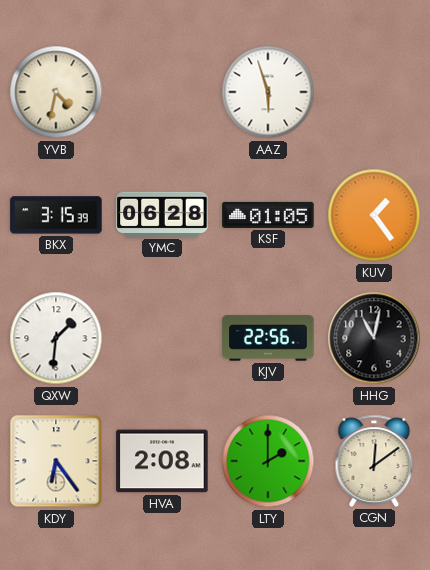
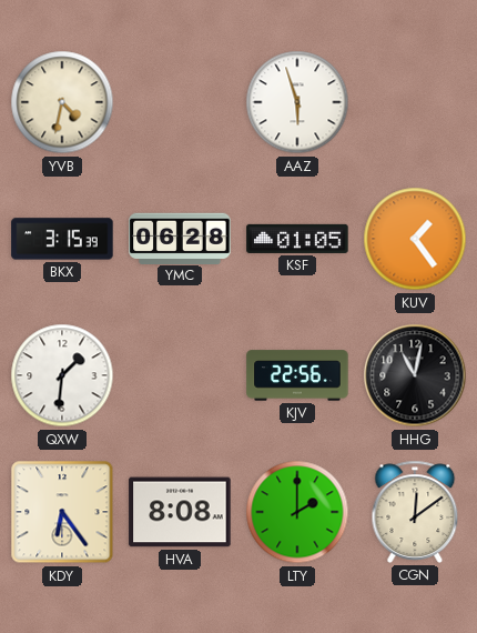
HVA: 2:08 -> 8:08
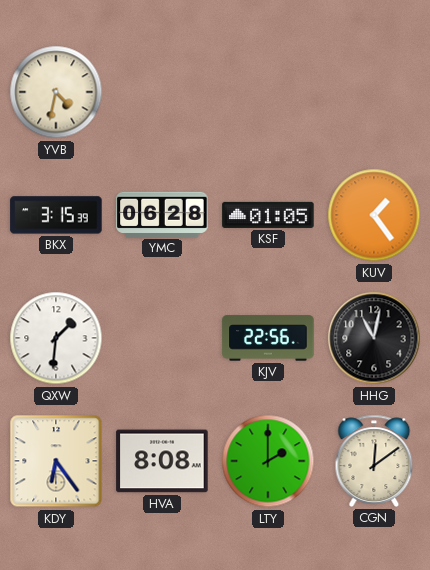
AAZ: 5:57 -> none
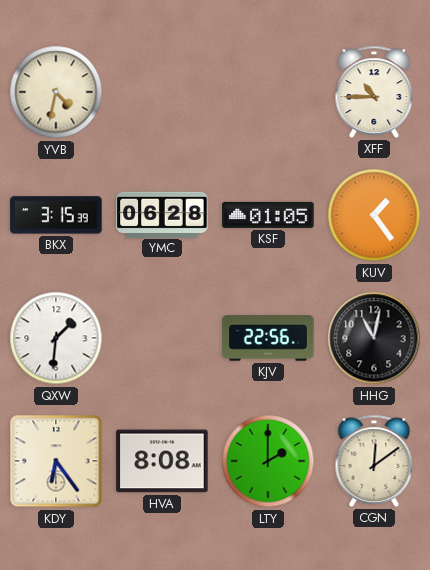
XFF: none -> 10:45
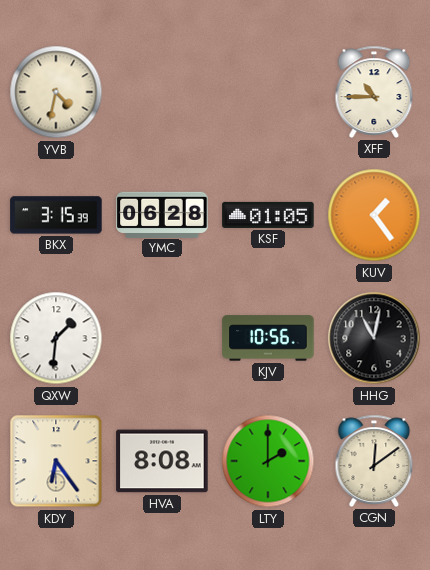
KJV: 22:56 -> 10:56
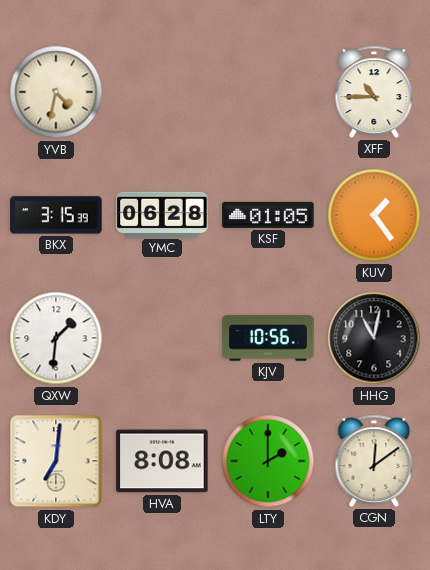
KDY: 6:24 -> 7:01
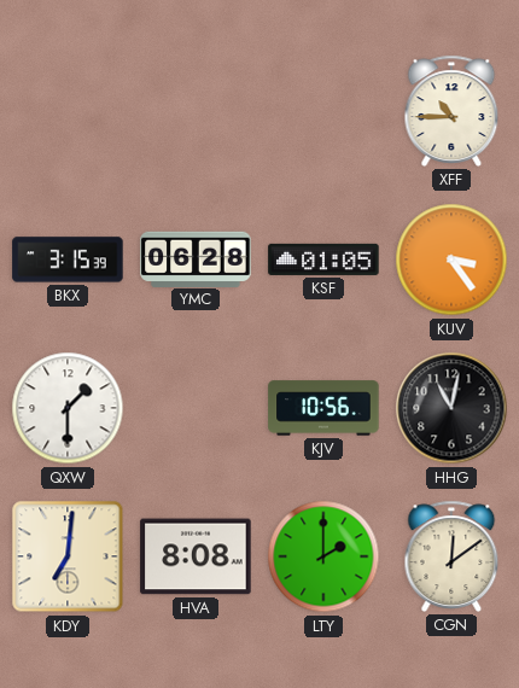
YVB: 4:32 -> none
KUV: 1:24 -> 3:24
QXW: 1:31 -> 1:30
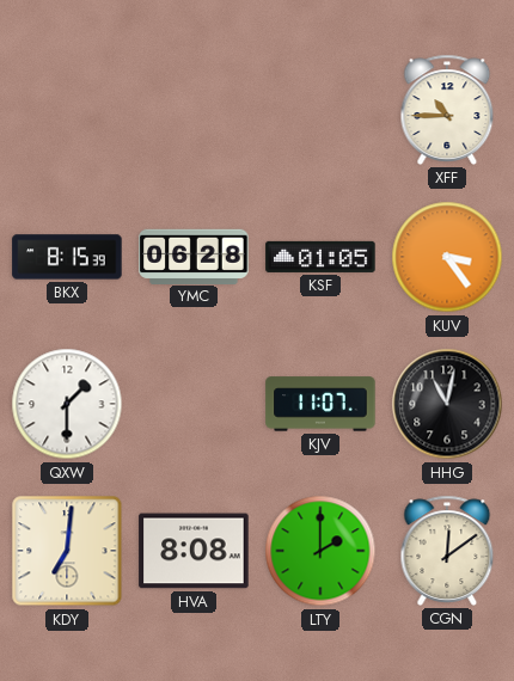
BKX: 3:15 -> 8:15
KJV: 10:56 -> 11:07
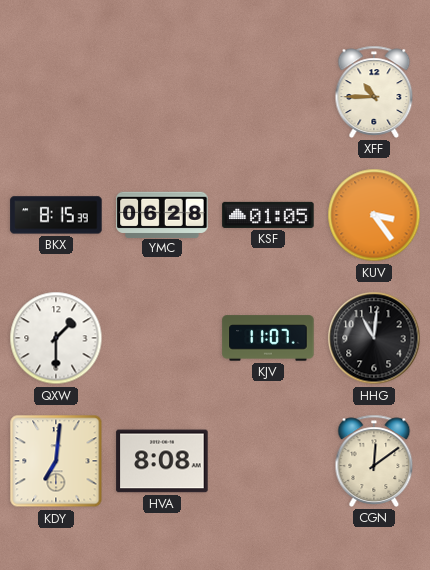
HHG: 11:02 -> 11:01
LTY: 2:00 -> none
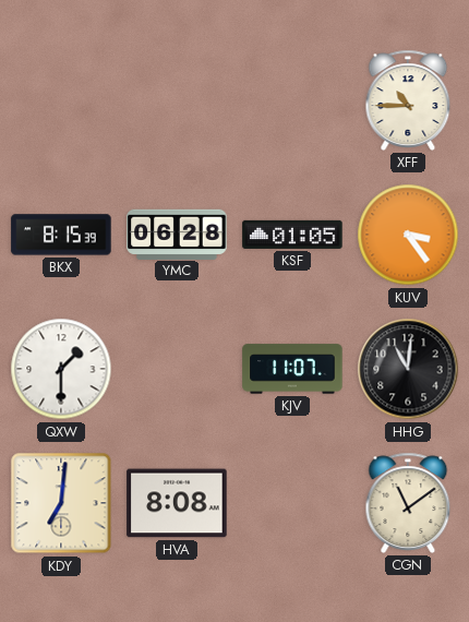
CGN: 12:09 -> 11:09
